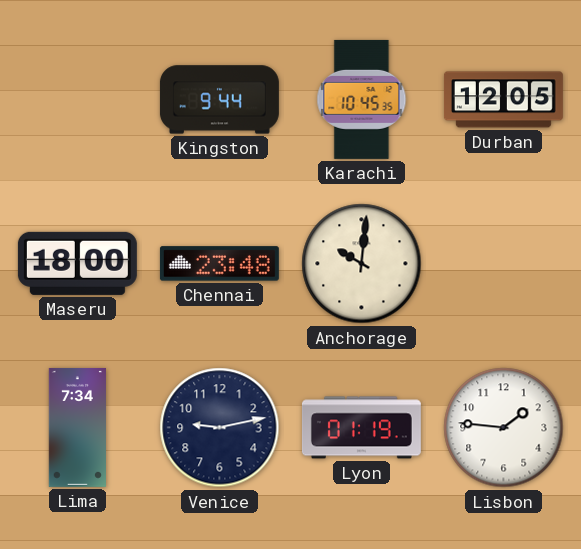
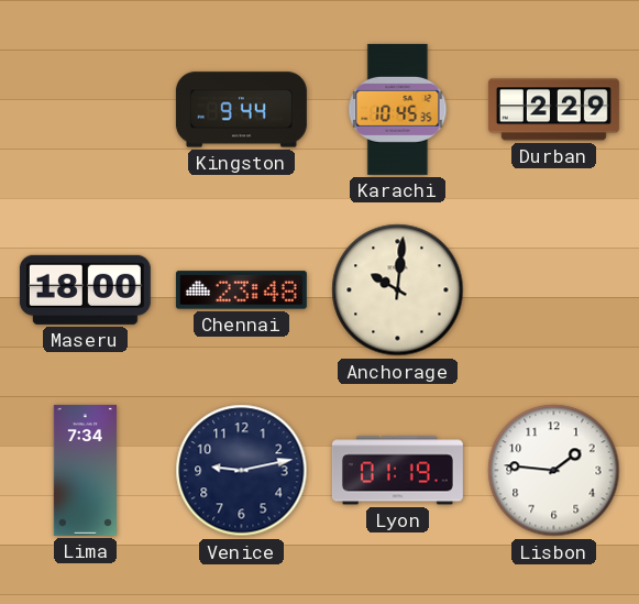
Durban: 12:05 -> 2:29
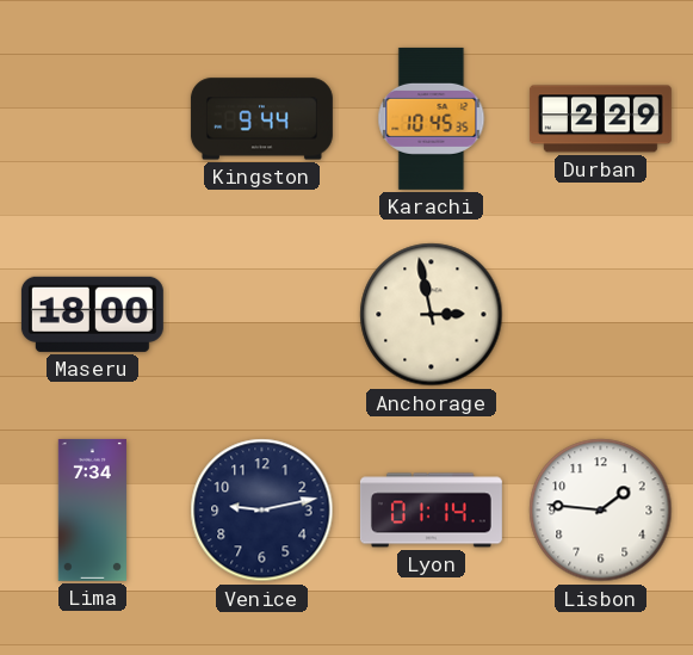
Chennai: 23:48 -> none
Anchorage: 10:01 -> 2:58
Lyon: 01:19 -> 01:14
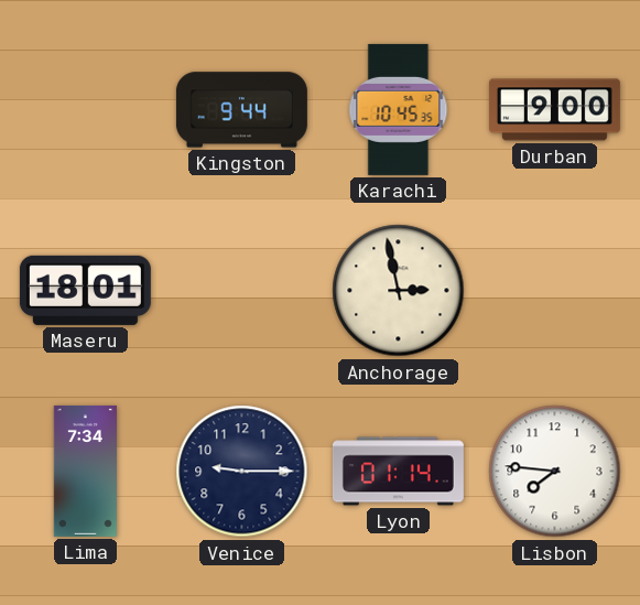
Durban: 2:29 -> 9:00
Maseru: 18:00 -> 18:01
Venice: 9:13 -> 9:15
Lisbon: 1:46 -> 7:46
